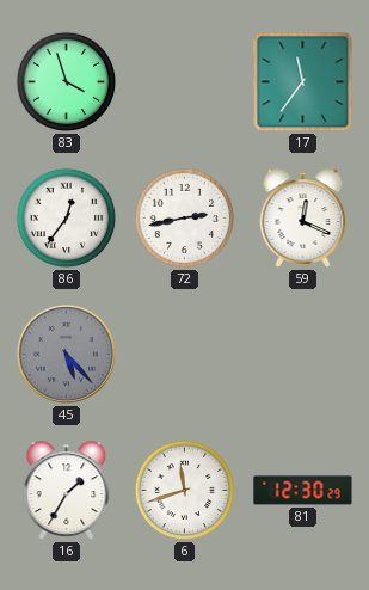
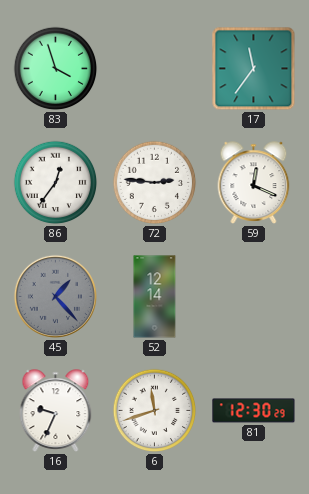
72: 2:43 -> 2:46
45: 5:23 -> 1:23
52: none -> 12:14
16: 1:35 -> 9:34
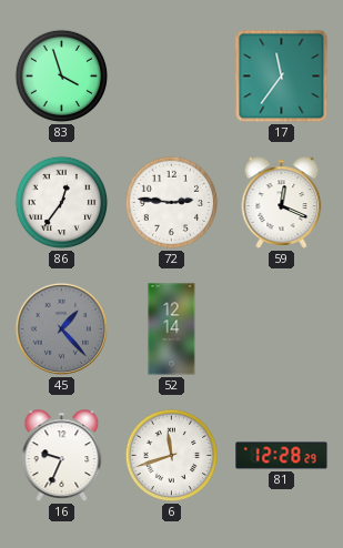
81: 12:30 -> 12:28
